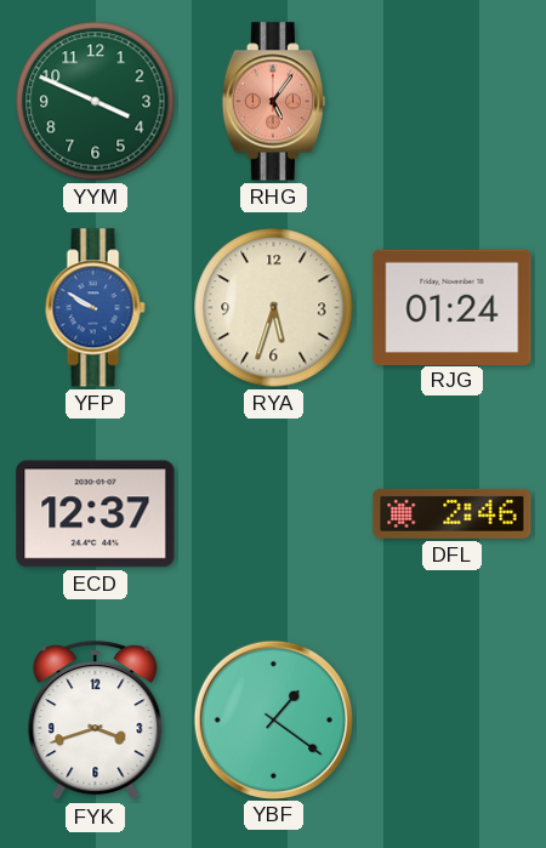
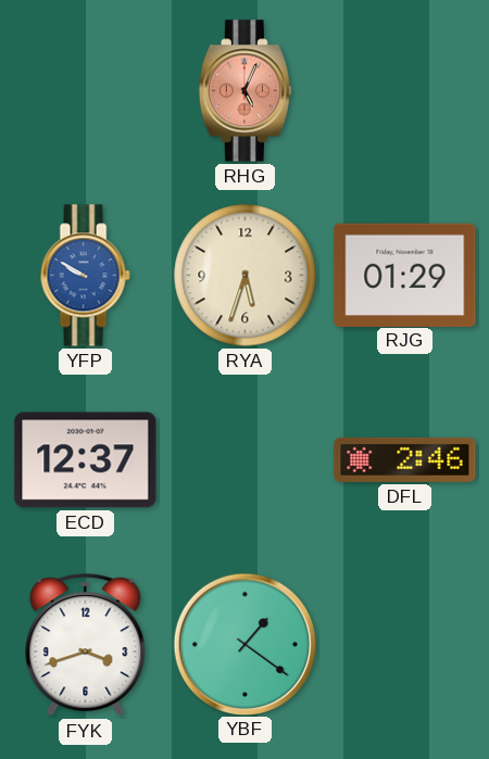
YYM: 3:49 -> none
RHG: 5:06 -> 5:04
RJG: 01:24 -> 01:29
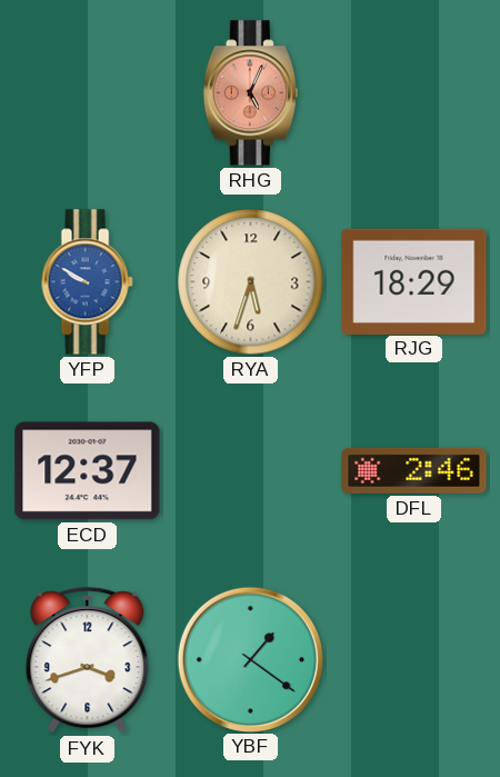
RJG: 01:29 -> 18:29
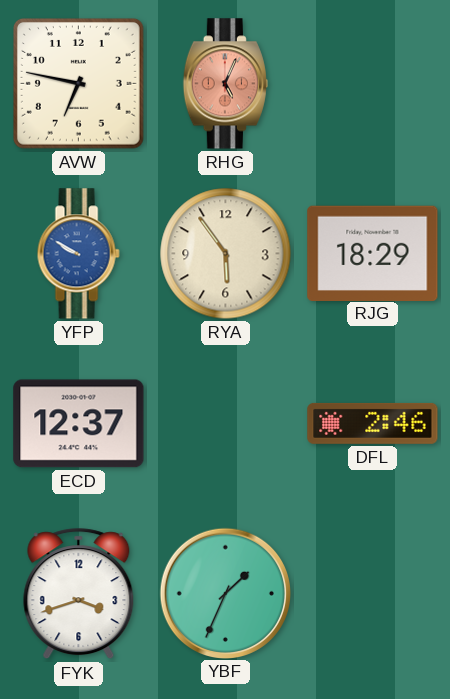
AVW: none -> 6:47
RYA: 5:33 -> 5:54
YBF: 1:21 -> 1:34
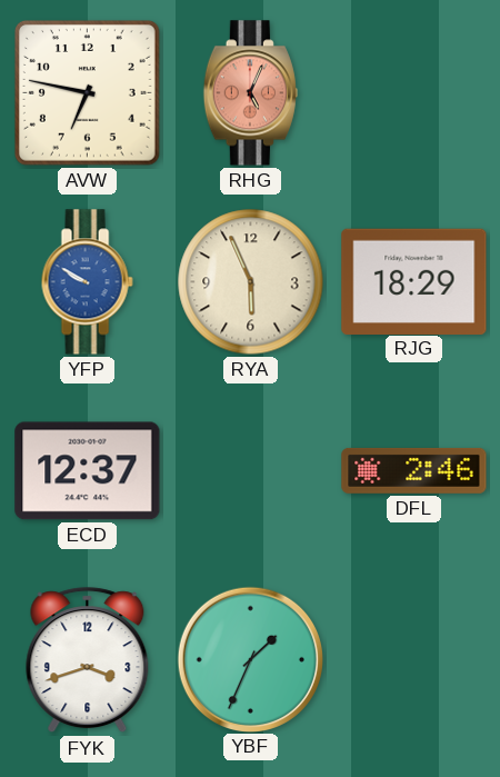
RYA: 5:54 -> 5:56
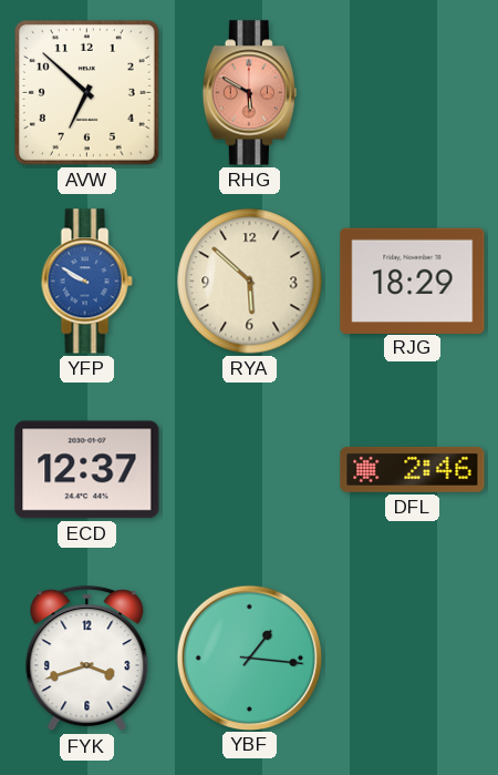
AVW: 6:47 -> 6:52
RHG: 5:04 -> 5:50
RYA: 5:56 -> 5:52
YBF: 1:34 -> 1:16
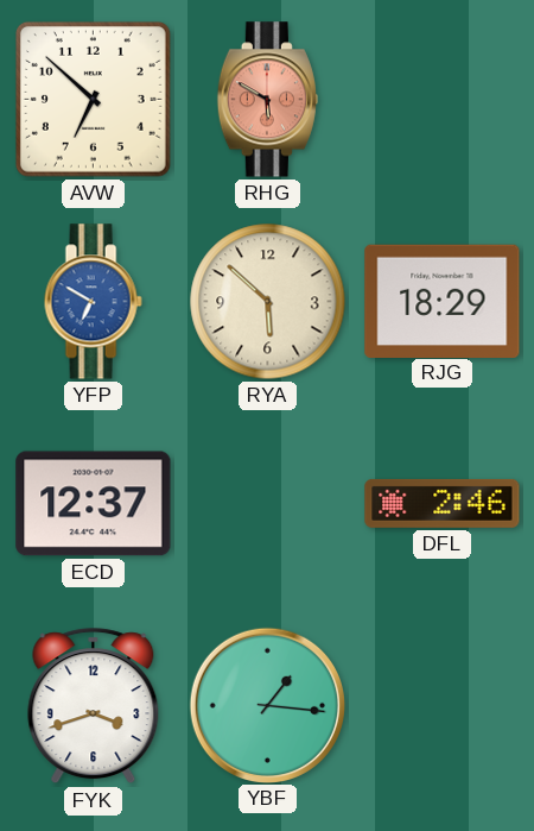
YFP: 9:50 -> 6:50
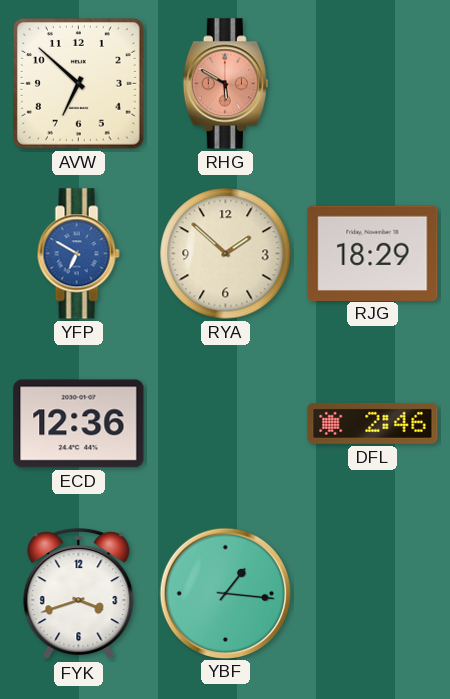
RYA: 5:52 -> 1:52
ECD: 12:37 -> 12:36
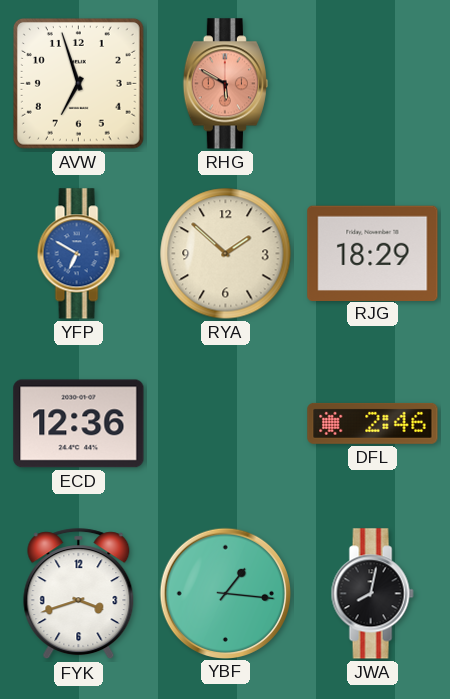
AVW: 6:52 -> 6:57
JWA: none -> 8:02
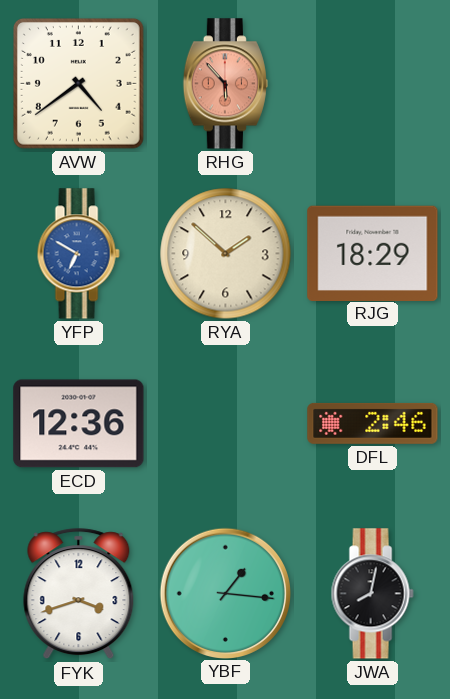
AVW: 6:57 -> 4:39
RHG: 5:50 -> 5:53
